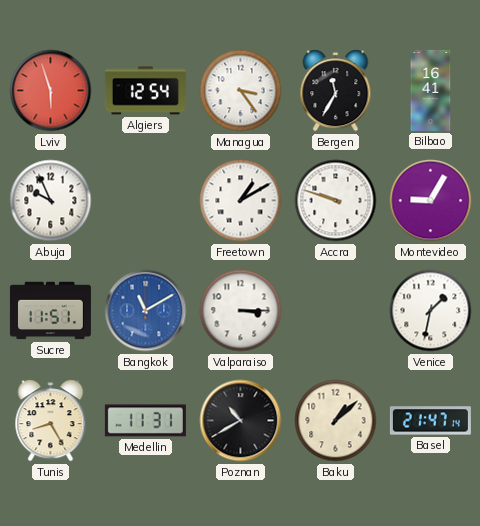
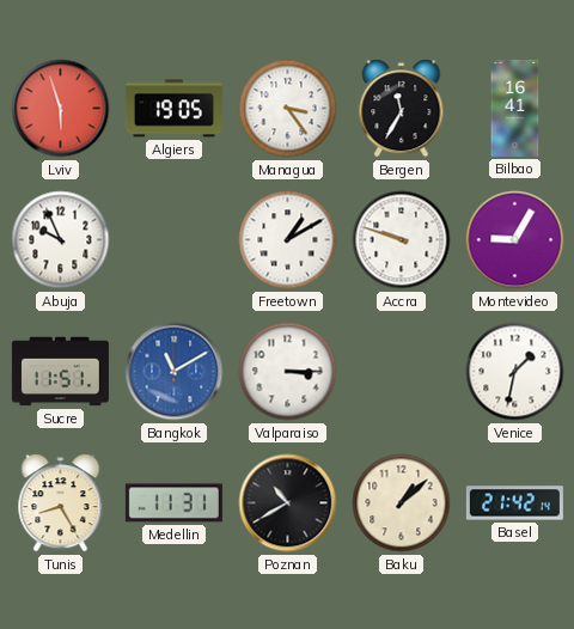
Algiers: 12:54 -> 19:05
Basel: 21:47 -> 21:42
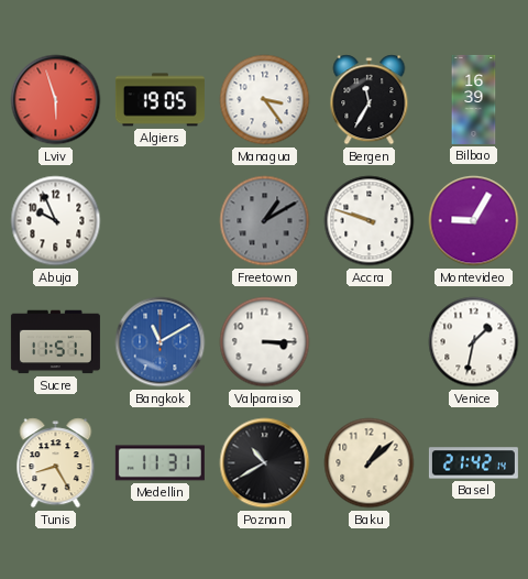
Bilbao: 16:41 -> 16:39
Freetown dial: white -> grey
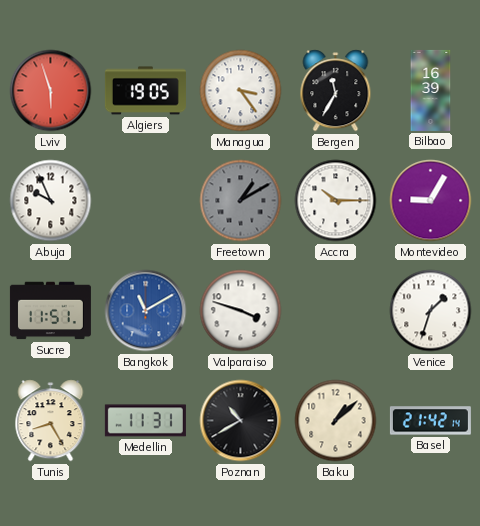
Accra: 9:48 -> 10:15
Valparaiso: 3:15 -> 3:48
Venice: 1:32 -> 1:33
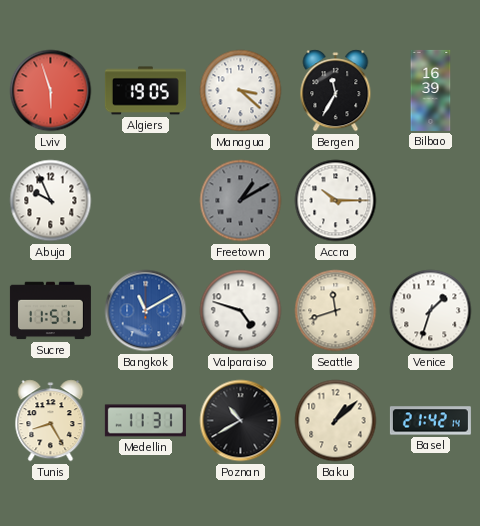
Managua: 3:24 -> 3:22
Montevideo: 9:05 -> none
Valparaiso: 3:48 -> 4:48
Seattle: none -> 11:42
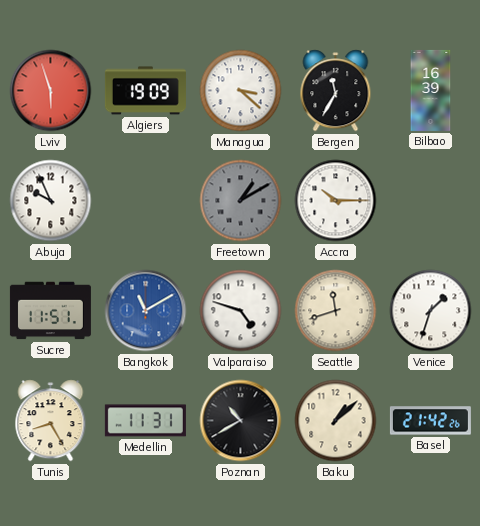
Algiers: 19:05 -> 19:09
Basel: 21:42:14 -> 21:42:26
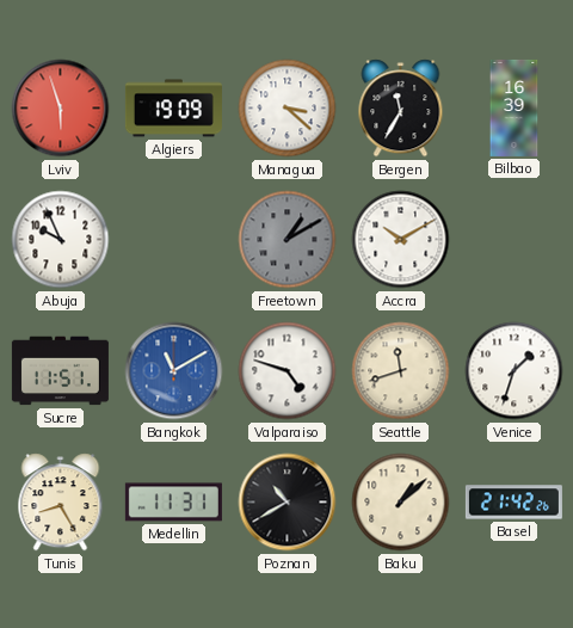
Accra: 10:15 -> 10:10
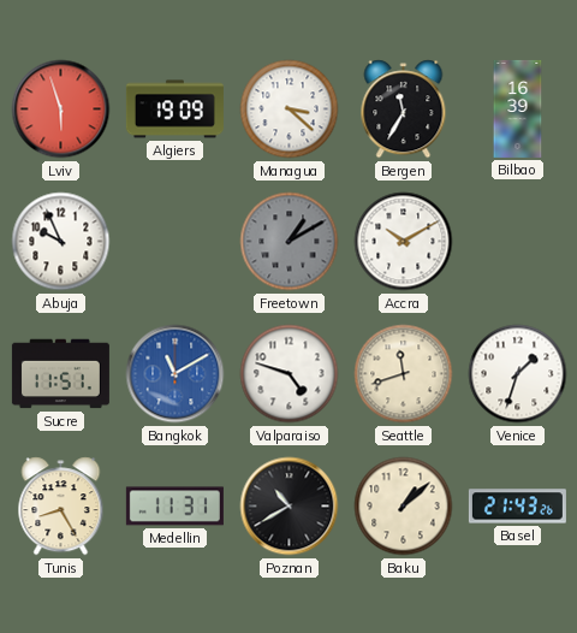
Basel: 21:42 -> 21:43
